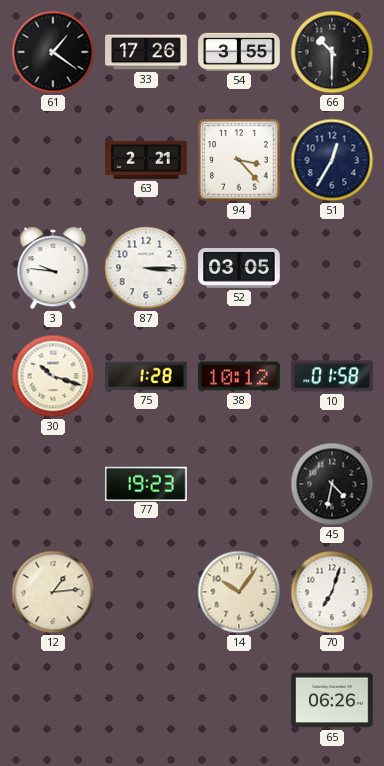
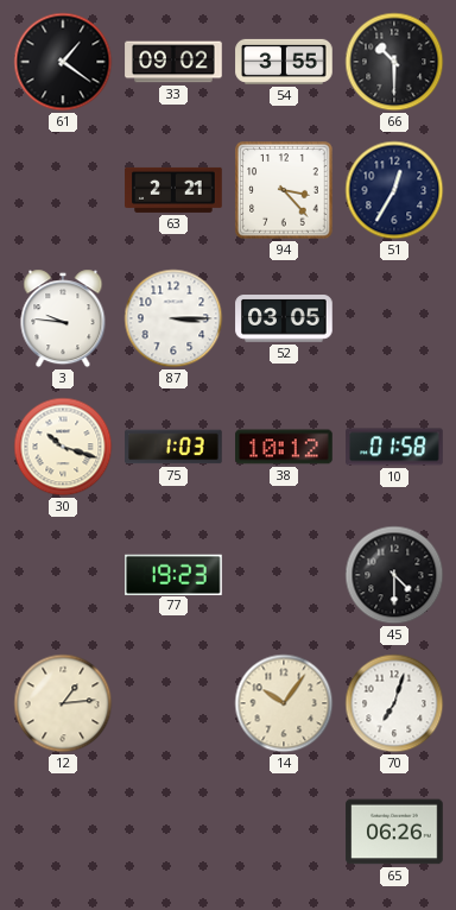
33: 17:26 -> 09:02
75: 1:28 -> 1:03
45: 4:32 -> 4:30
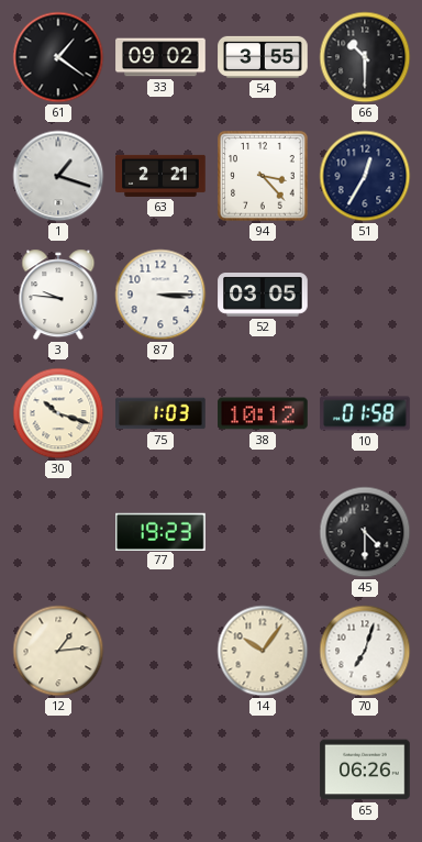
1: none -> 1:18
